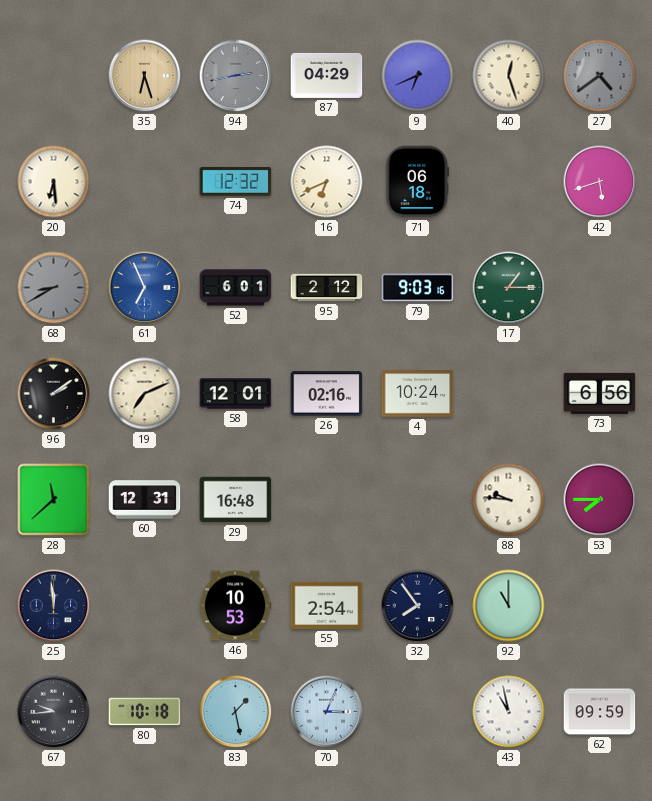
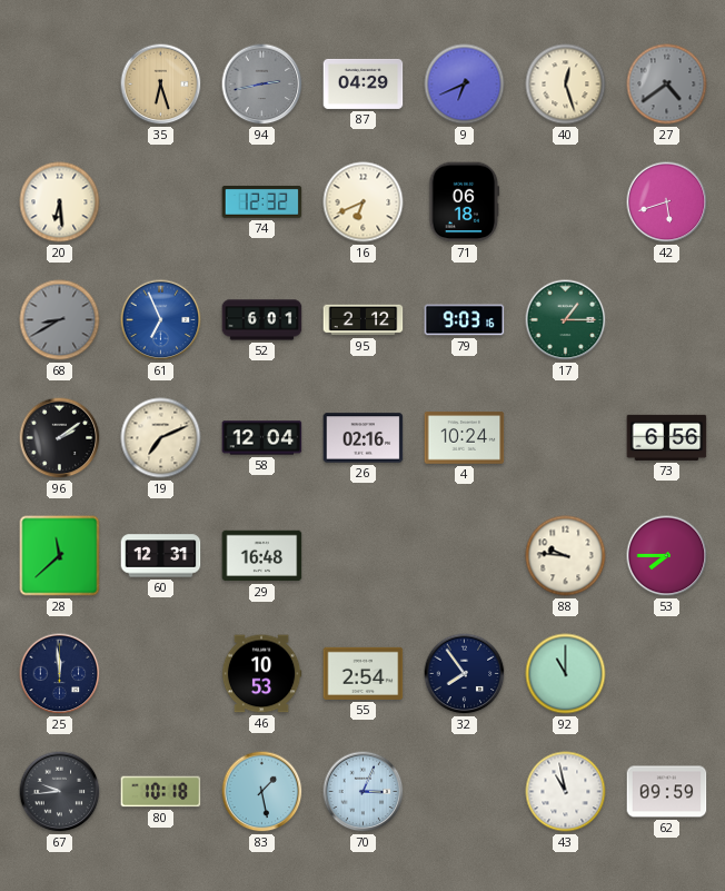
58: 12:01 -> 12:04
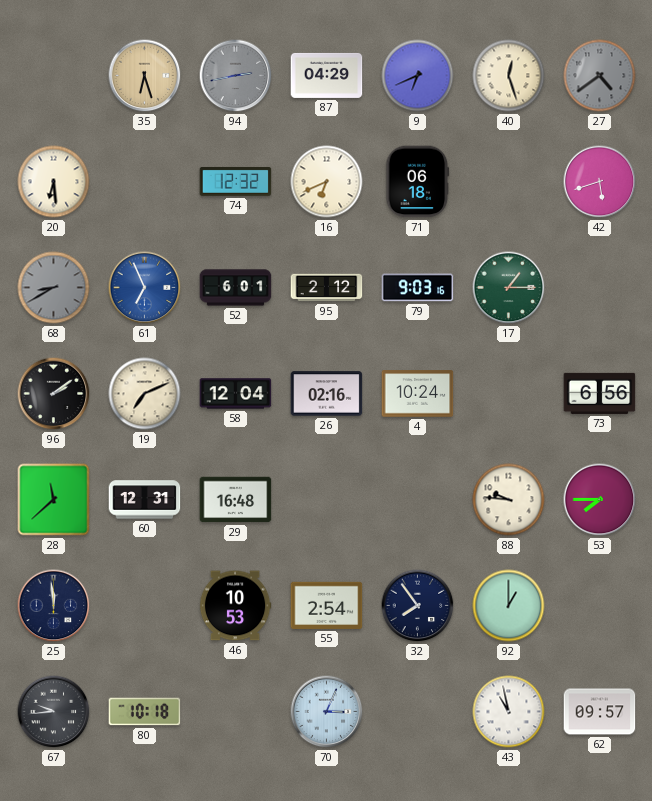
92: 11:00 -> 1:00
83: 1:28 -> none
62: 09:59 -> 09:57
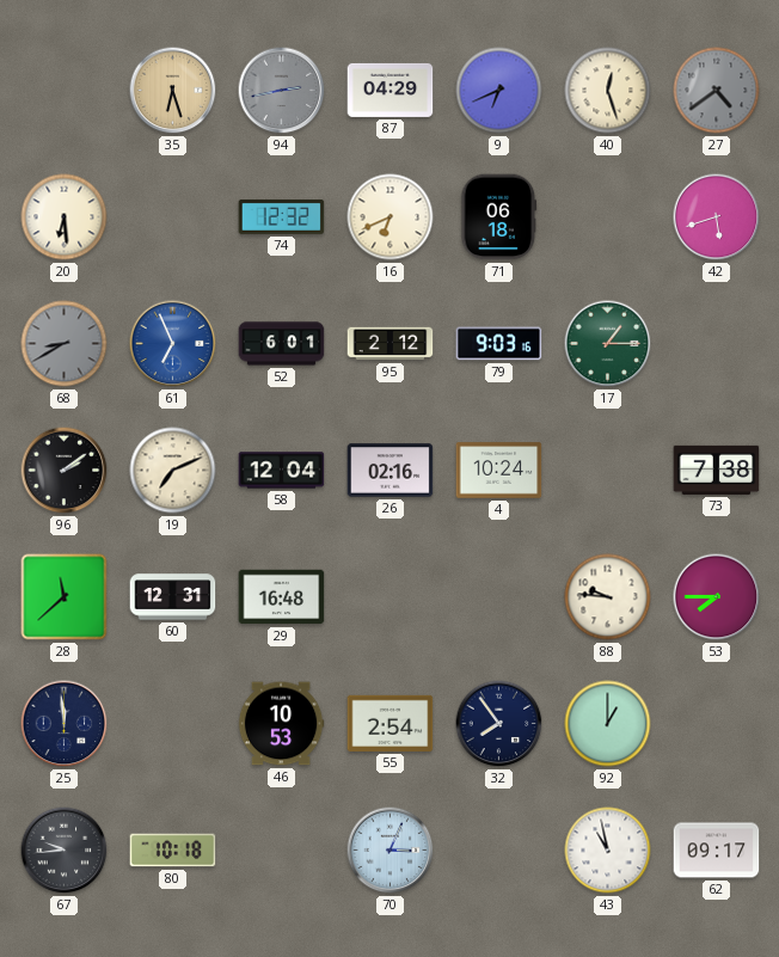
73: 6:56 -> 7:38
62: 09:57 -> 09:17
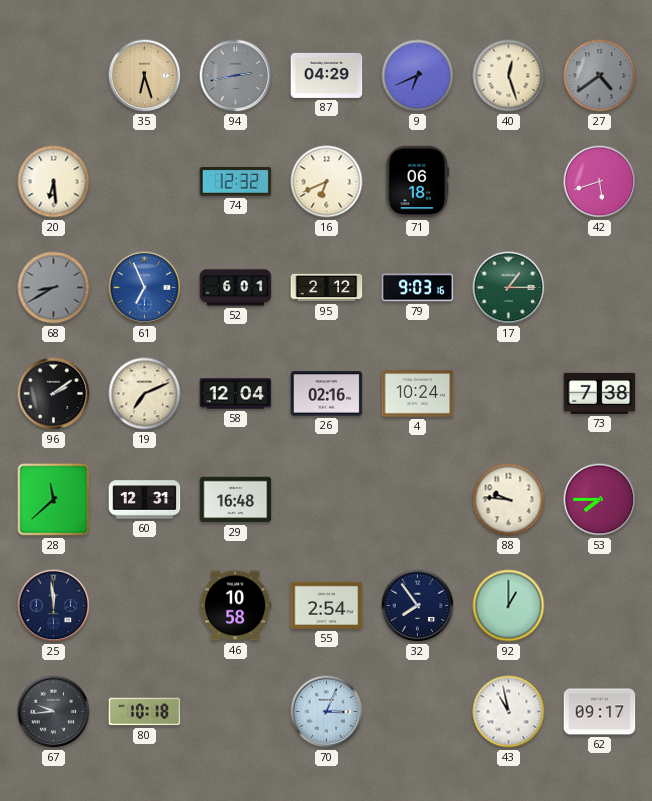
46: 10:53 -> 10:58
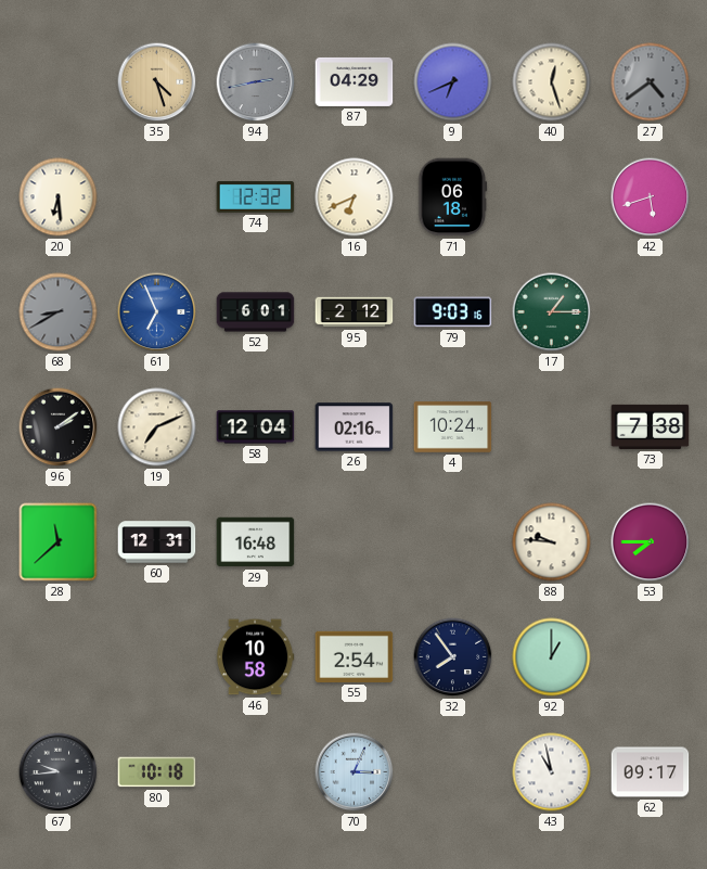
35: 6:27 -> 4:27
25: 11:59 -> none
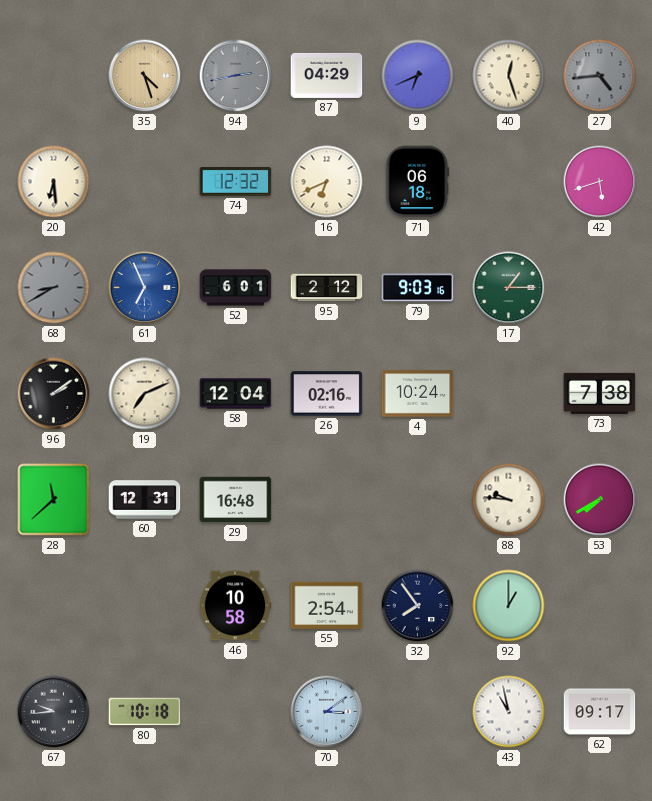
27: 4:39 -> 4:44
53: 7:45 -> 7:40
70: 3:04 -> 3:09
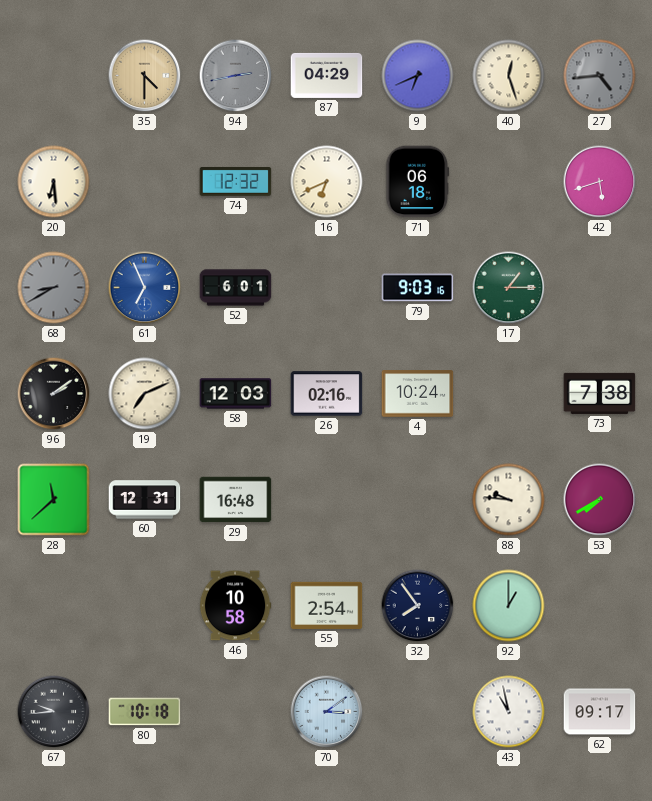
35: 4:27 -> 4:30
95: 2:12 -> none
58: 12:04 -> 12:03
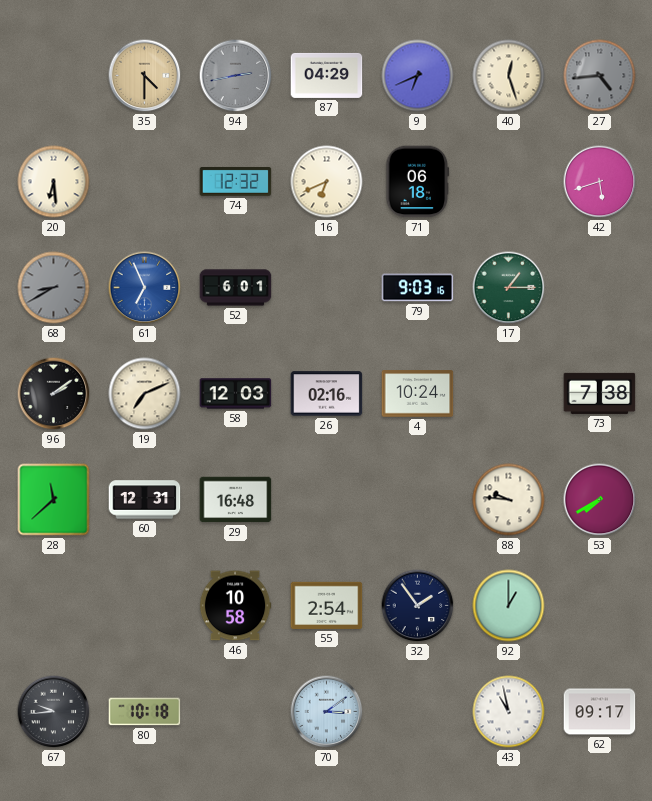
32: 7:54 -> 1:54
